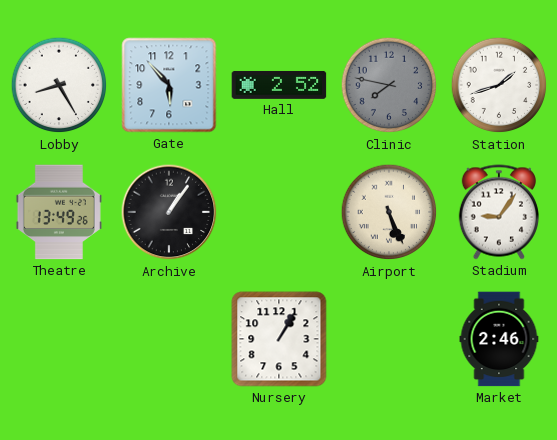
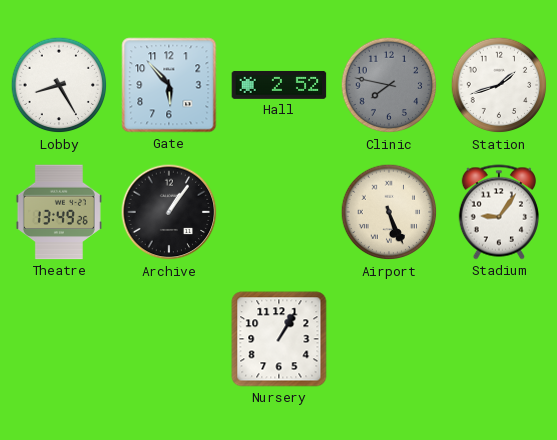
Market: 2:46 -> none
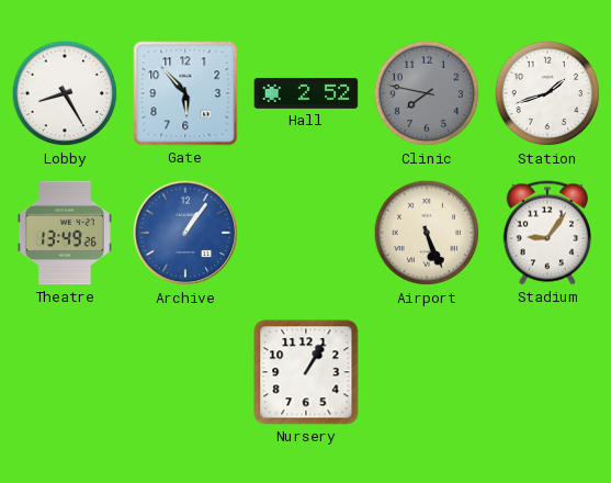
Archive dial: black -> blue
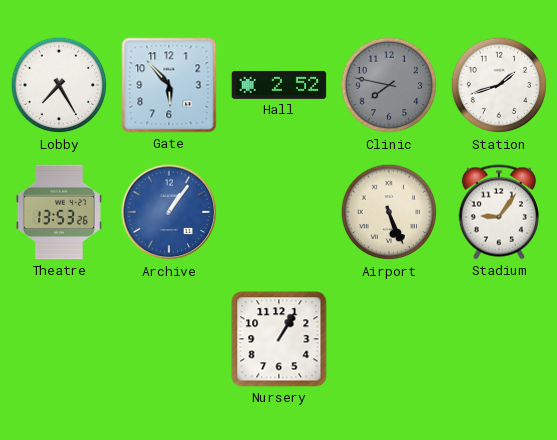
Lobby: 8:25 -> 7:25
Theatre: 13:49 -> 13:53
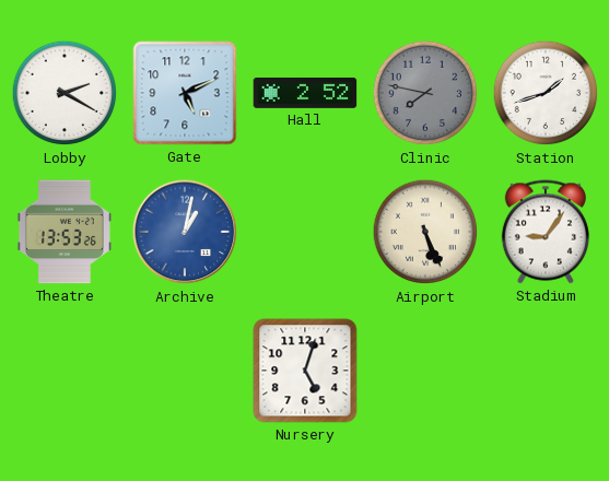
Lobby: 7:25 -> 2:20
Gate: 5:53 -> 5:11
Archive: 1:06 -> 1:02
Nursery: 1:05 -> 5:03
